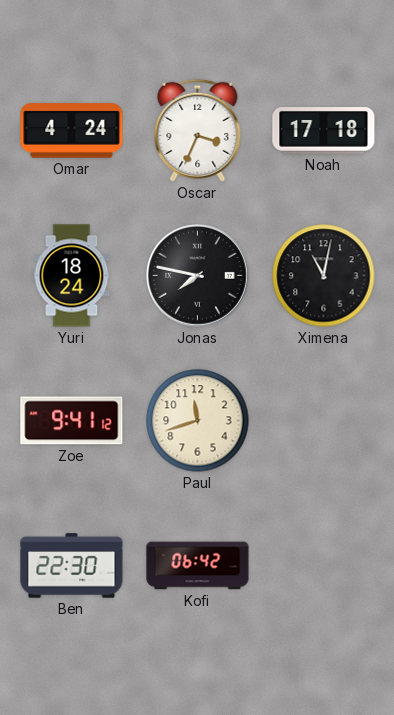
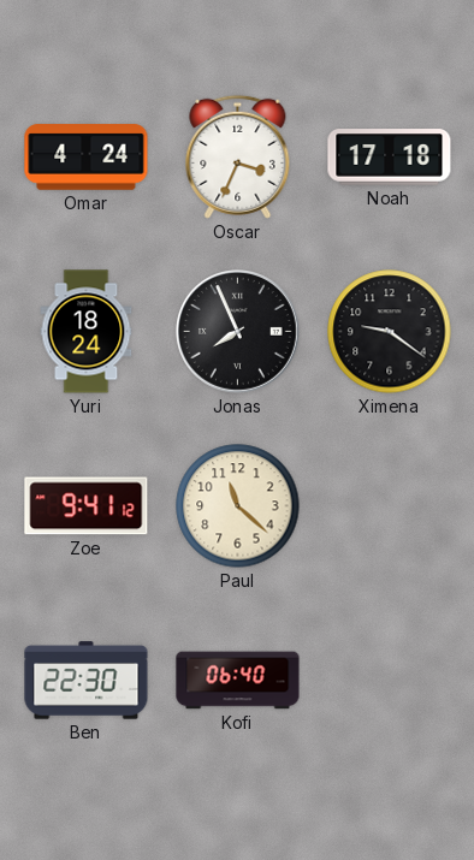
Jonas: 7:47 -> 7:56
Ximena: 11:02 -> 9:21
Paul: 11:42 -> 11:22
Kofi: 06:42 -> 06:40
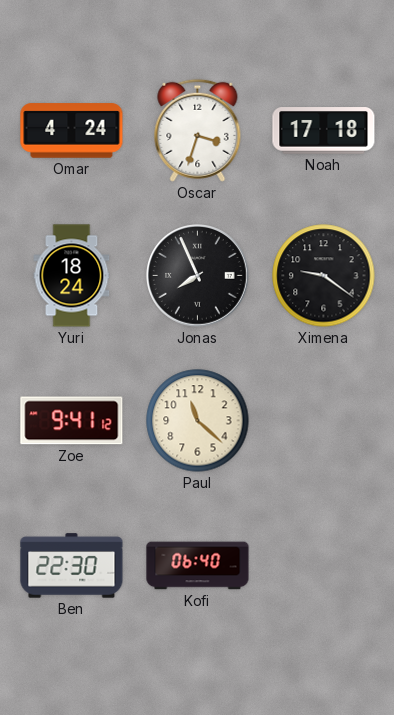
Oscar: 3:34 -> 3:33
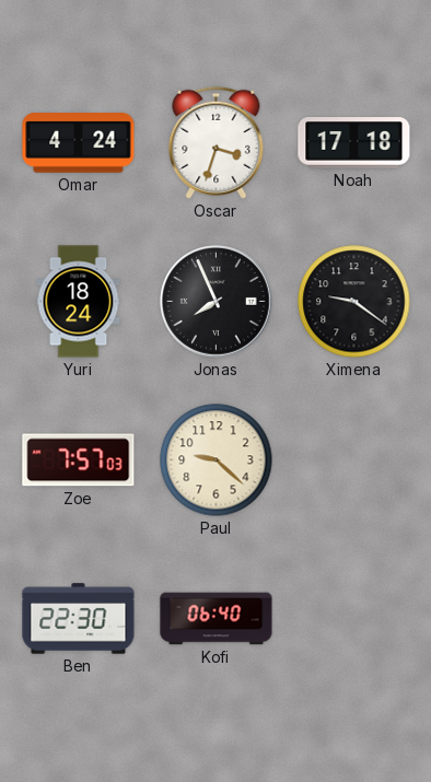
Zoe: 9:41 -> 7:57
Paul: 11:22 -> 9:22
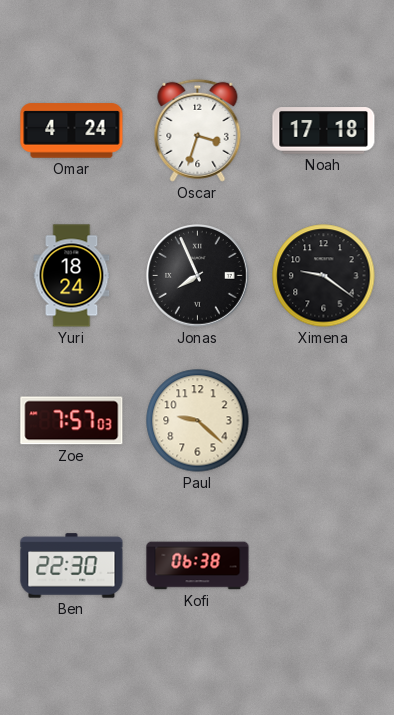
Kofi: 06:40 -> 06:38
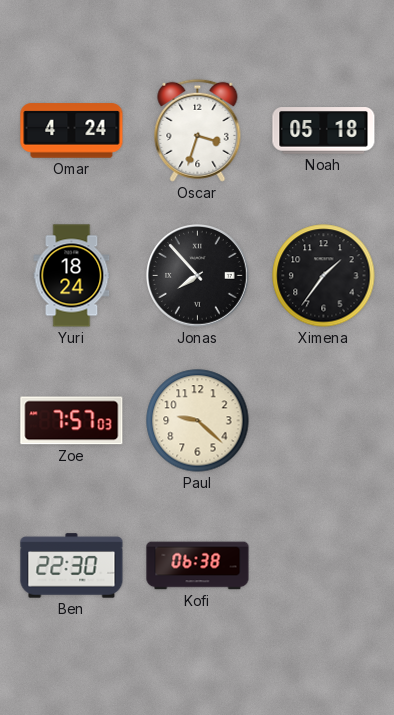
Noah: 17:18 -> 05:18
Jonas: 7:56 -> 7:53
Ximena: 9:21 -> 1:36
